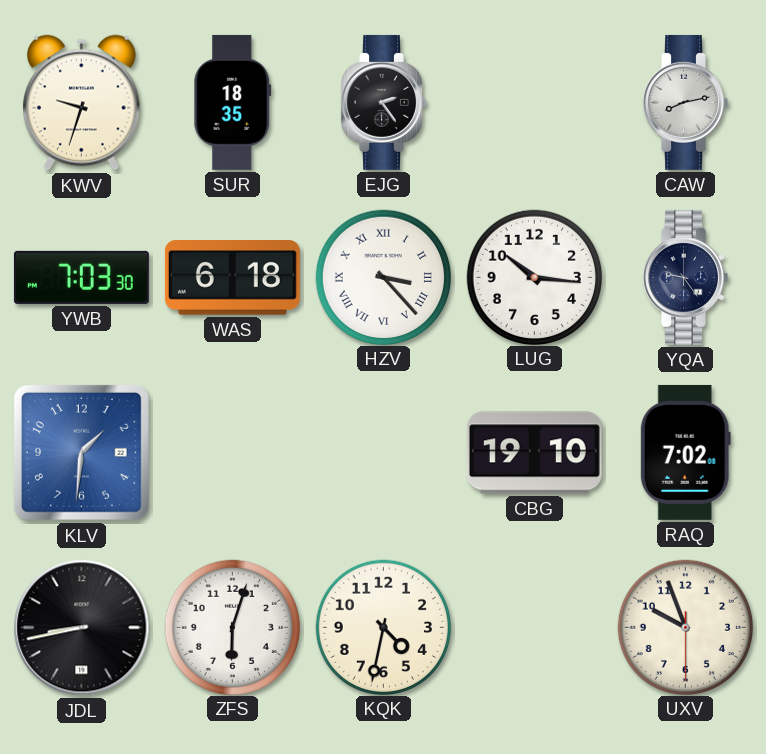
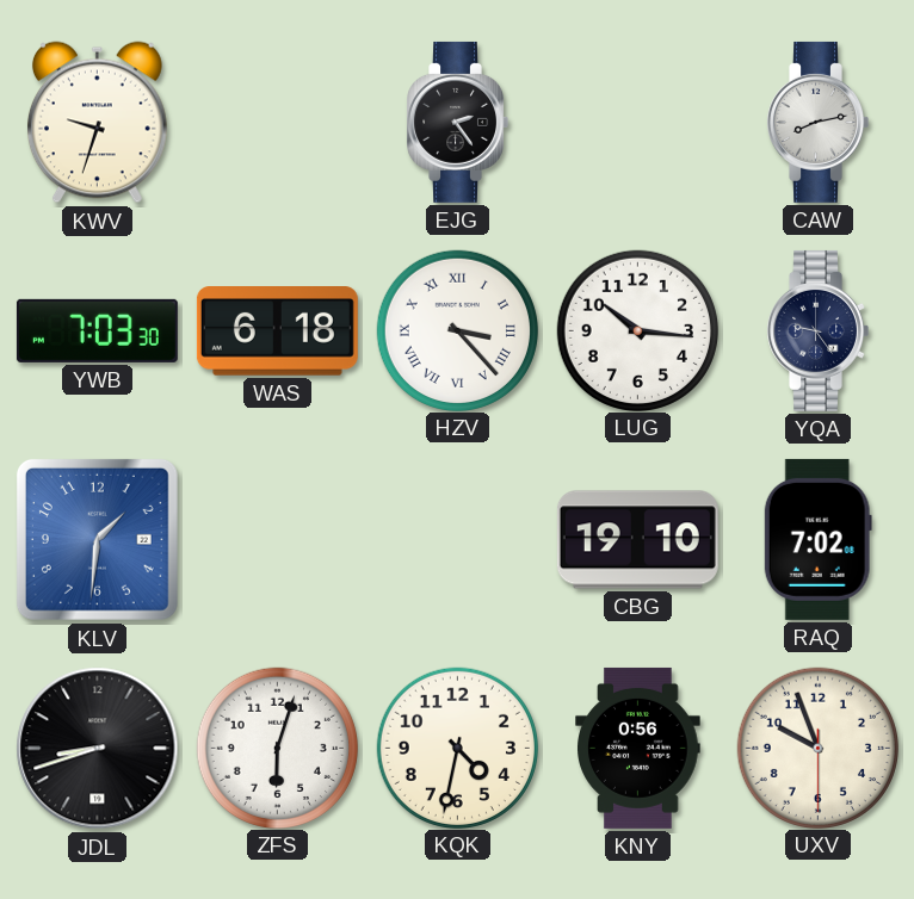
SUR: 18:35 -> none
JDL: 8:43 -> 8:42
KNY: none -> 0:56
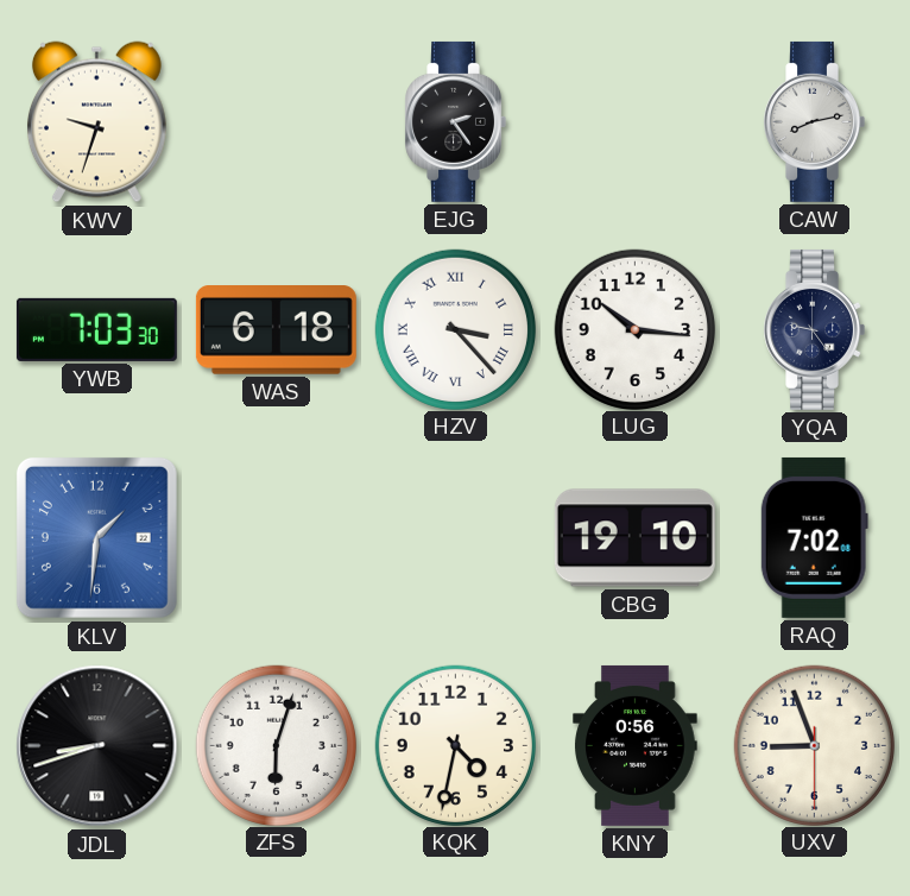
UXV: 9:56 -> 8:56
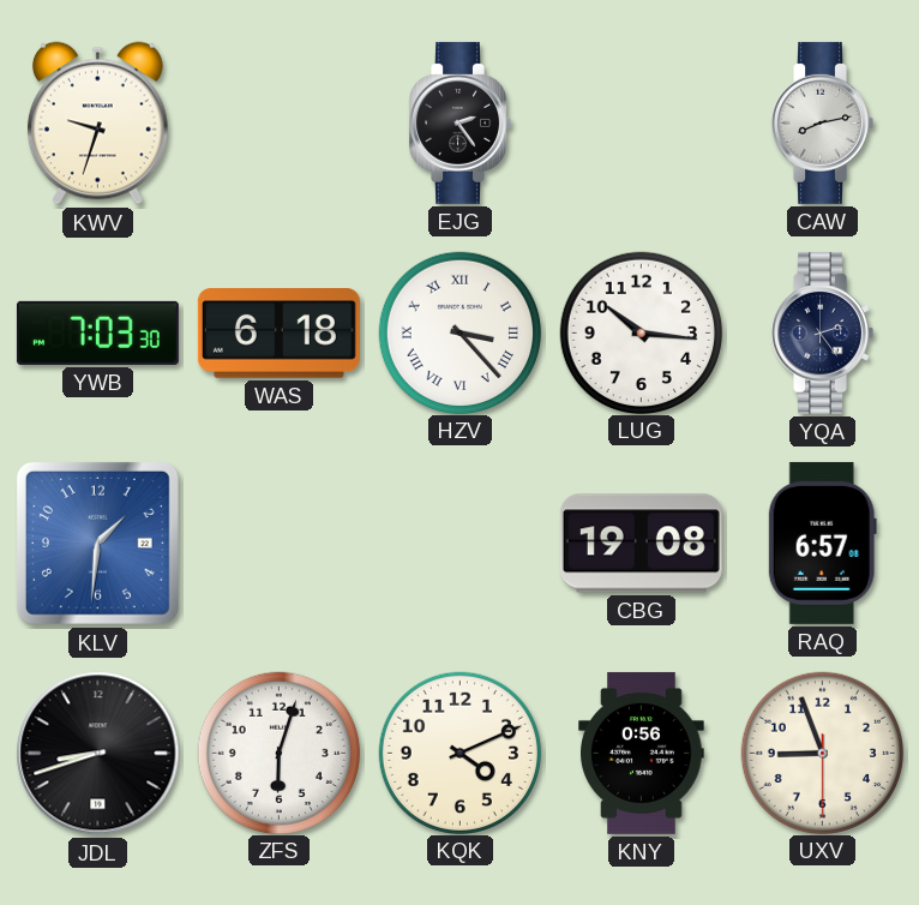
YQA: 9:24 -> 2:24
CBG: 19:10 -> 19:08
RAQ: 7:02 -> 6:57
KQK: 4:32 -> 4:11
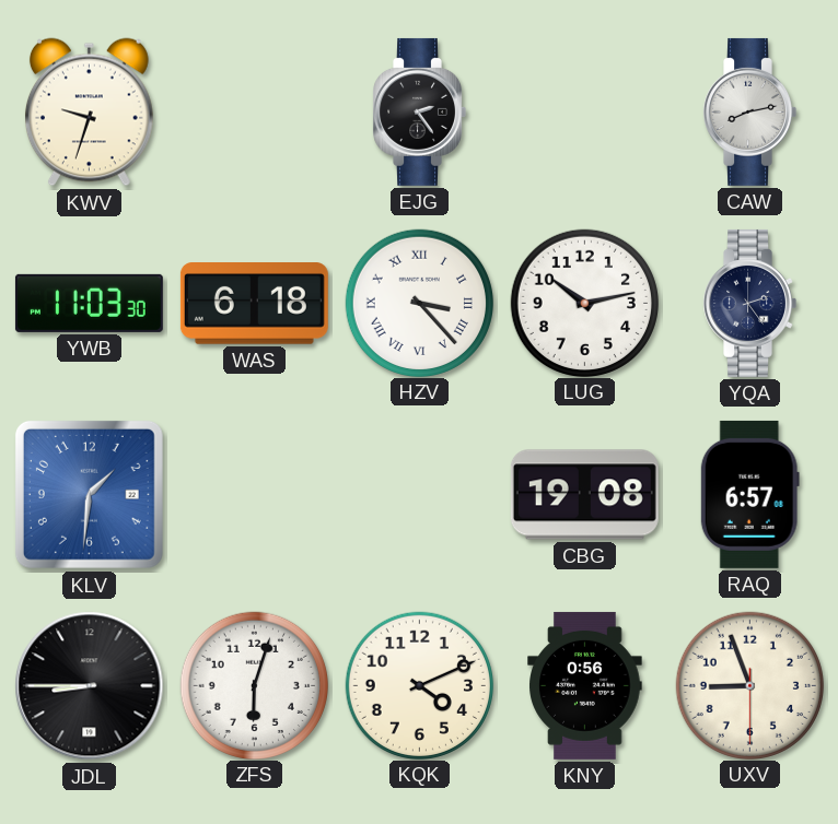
YWB: 7:03 -> 11:03
LUG: 10:16 -> 10:13
JDL: 8:42 -> 8:45
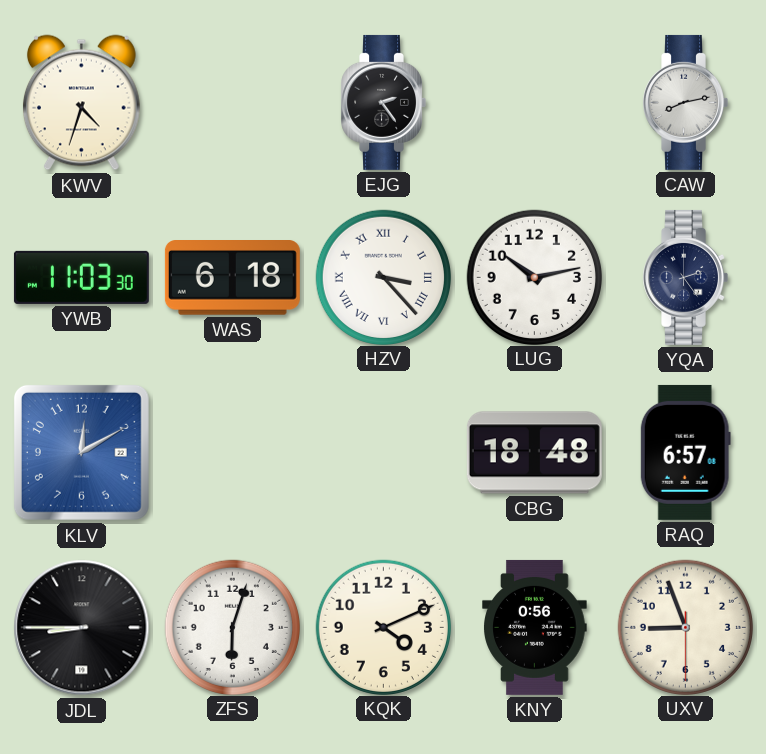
KWV: 9:33 -> 4:33
KLV: 1:31 -> 12:10
CBG: 19:08 -> 18:48
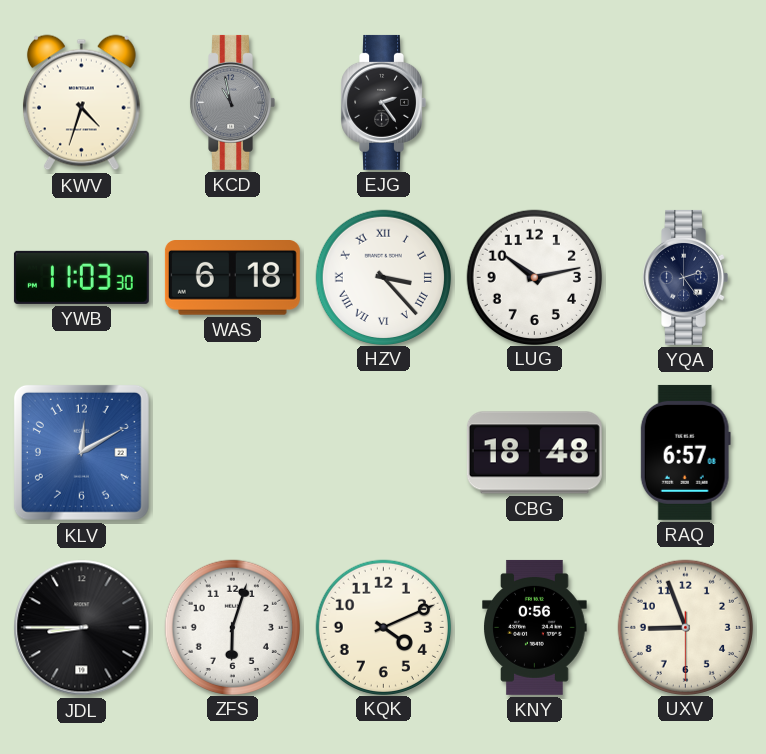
KCD: none -> 10:58
CAW: 8:13 -> none
